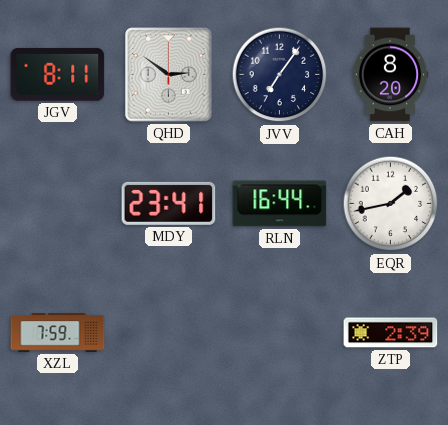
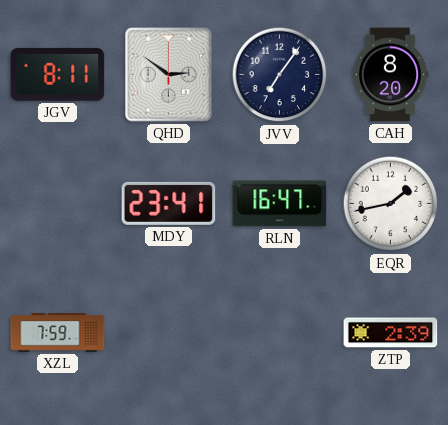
RLN: 16:44 -> 16:47
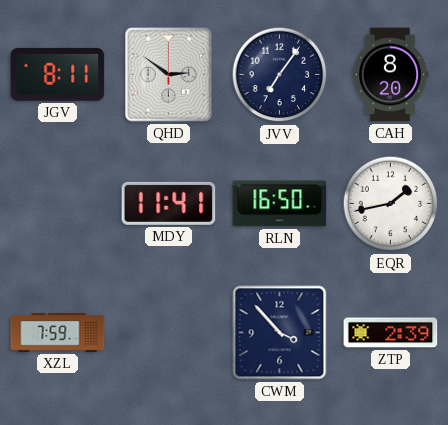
MDY: 23:41 -> 11:41
RLN: 16:47 -> 16:50
CWM: none -> 3:53
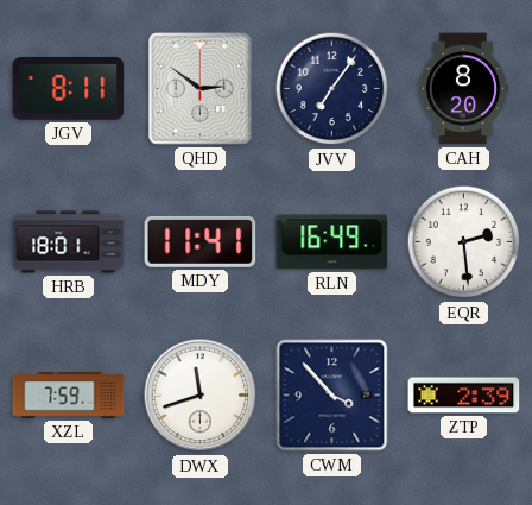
HRB: none -> 18:01
RLN: 16:50 -> 16:49
EQR: 1:43 -> 2:29
DWX: none -> 11:42
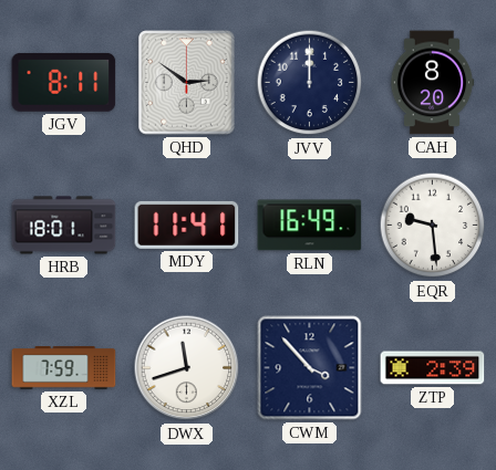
JVV: 7:06 -> 12:00
EQR: 2:29 -> 9:29
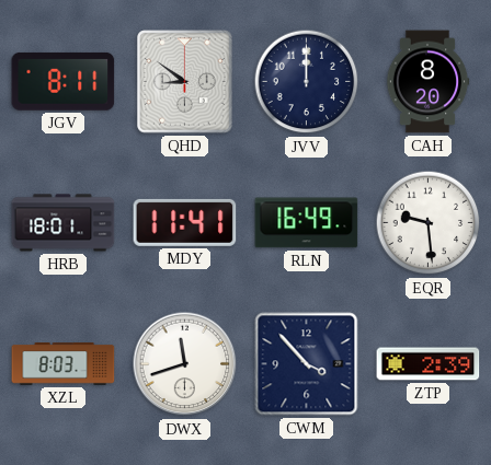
QHD: 2:51 -> 8:51
XZL: 7:59 -> 8:03
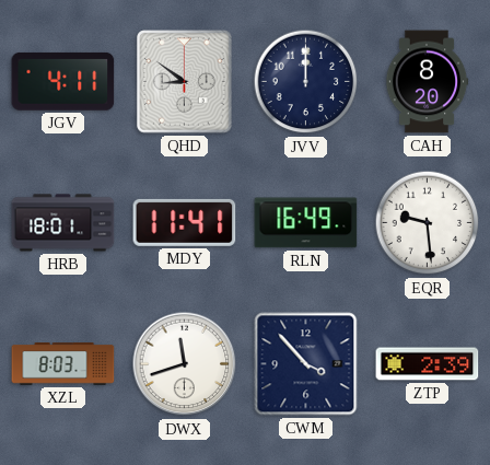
JGV: 8:11 -> 4:11
